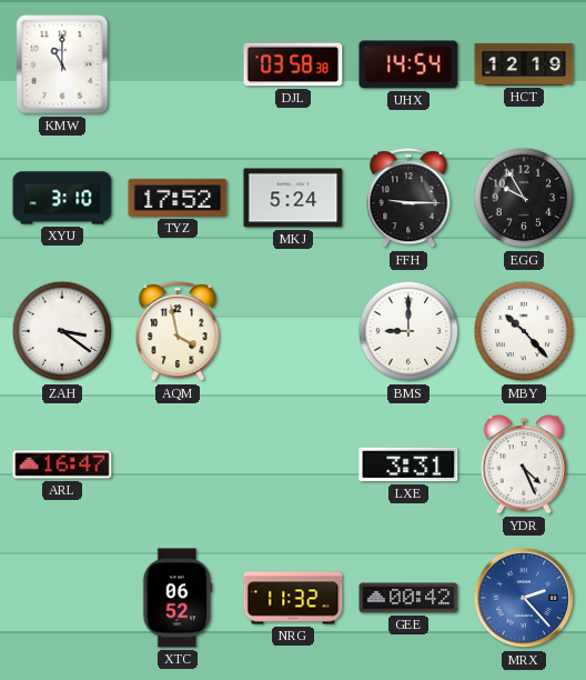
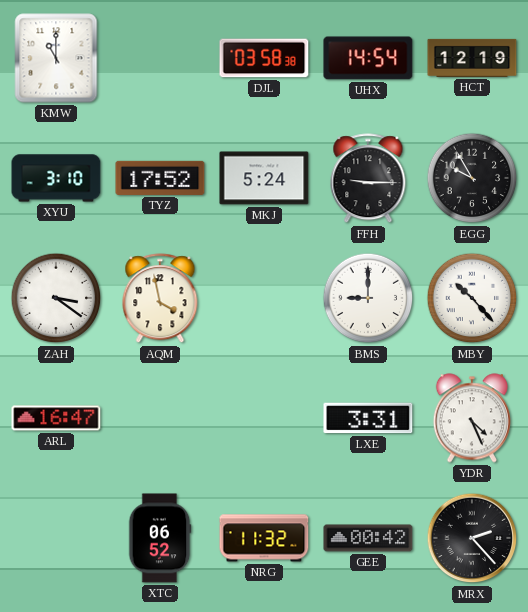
MRX dial: blue -> black
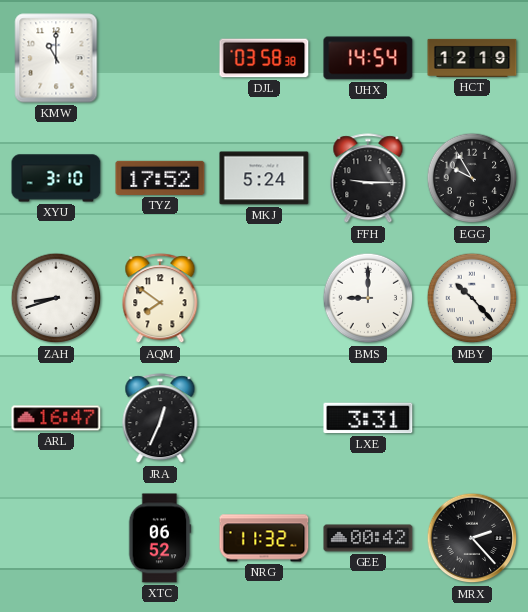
ZAH: 3:21 -> 8:42
AQM: 3:58 -> 7:51
JRA: none -> 12:34
YDR: 4:26 -> none
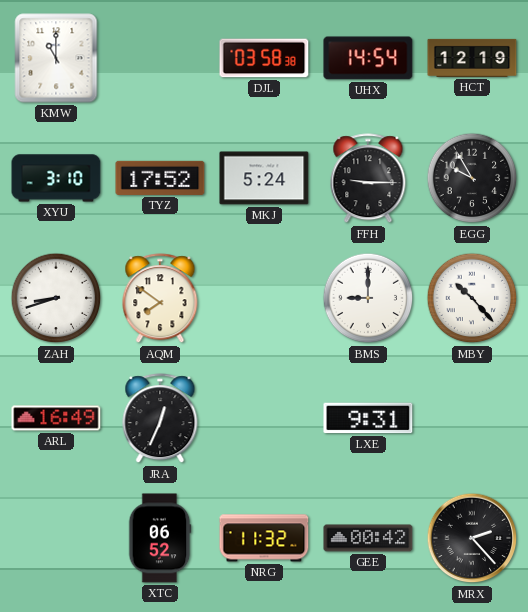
ARL: 16:47 -> 16:49
LXE: 3:31 -> 9:31
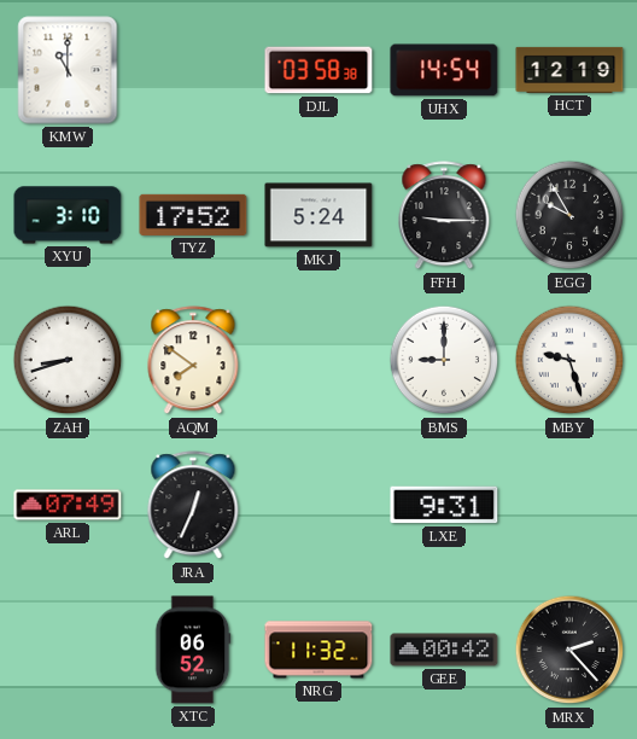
MBY: 10:23 -> 9:27
ARL: 16:49 -> 07:49
